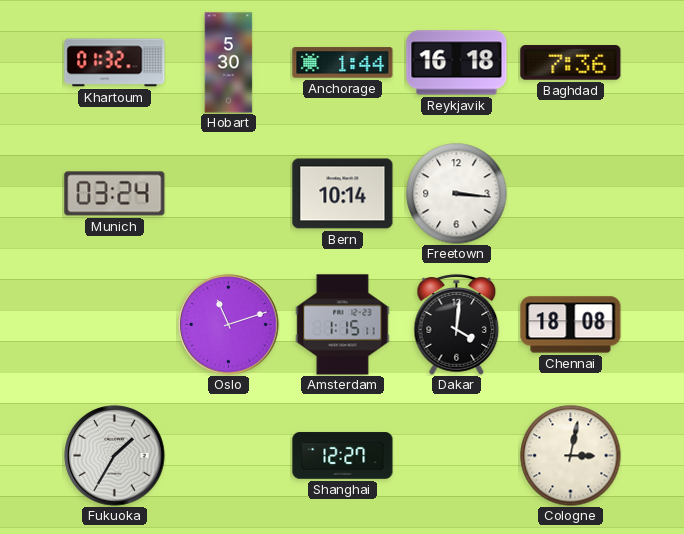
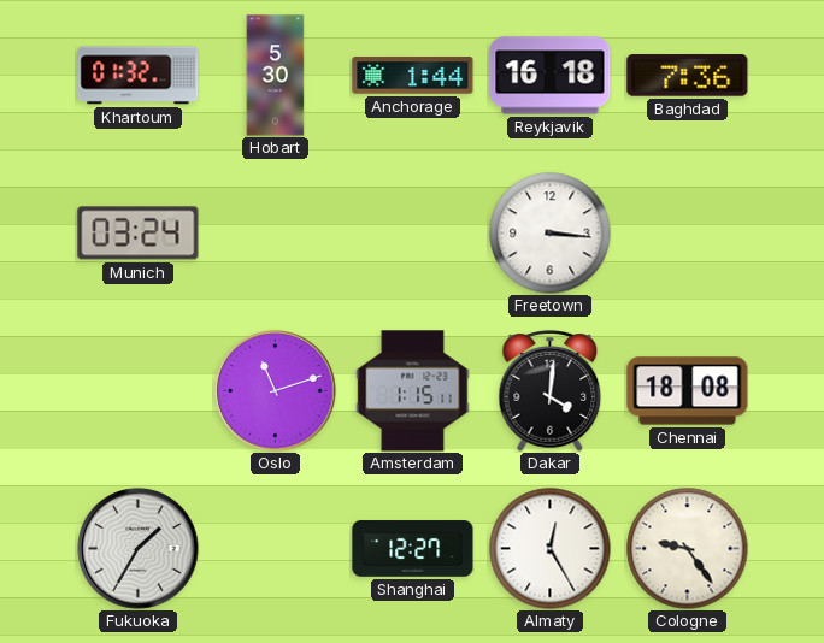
Bern: 10:14 -> none
Almaty: none -> 12:25
Cologne: 3:02 -> 9:24
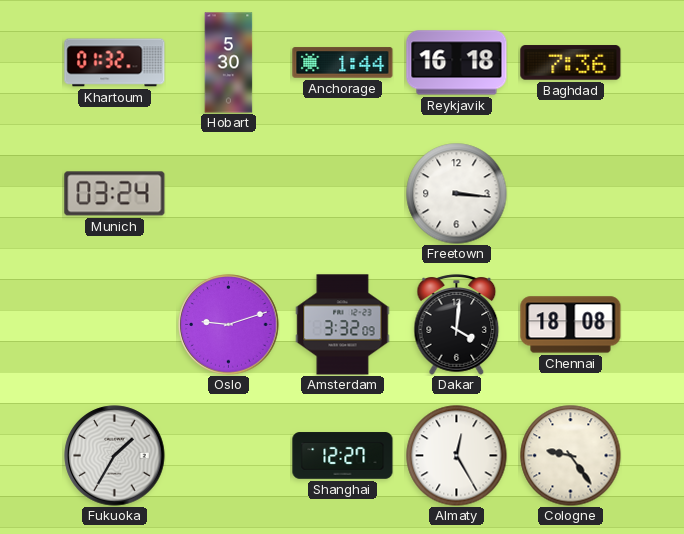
Oslo: 11:12 -> 9:12
Amsterdam: 1:15 -> 3:32
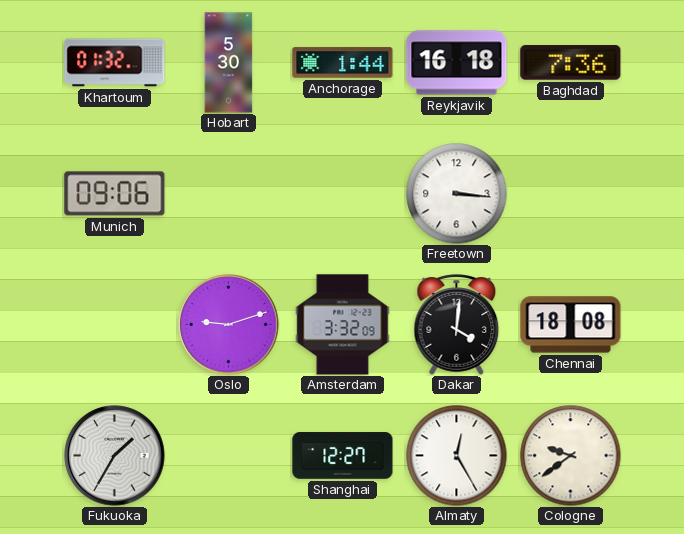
Munich: 03:24 -> 09:06
Cologne: 9:24 -> 9:39
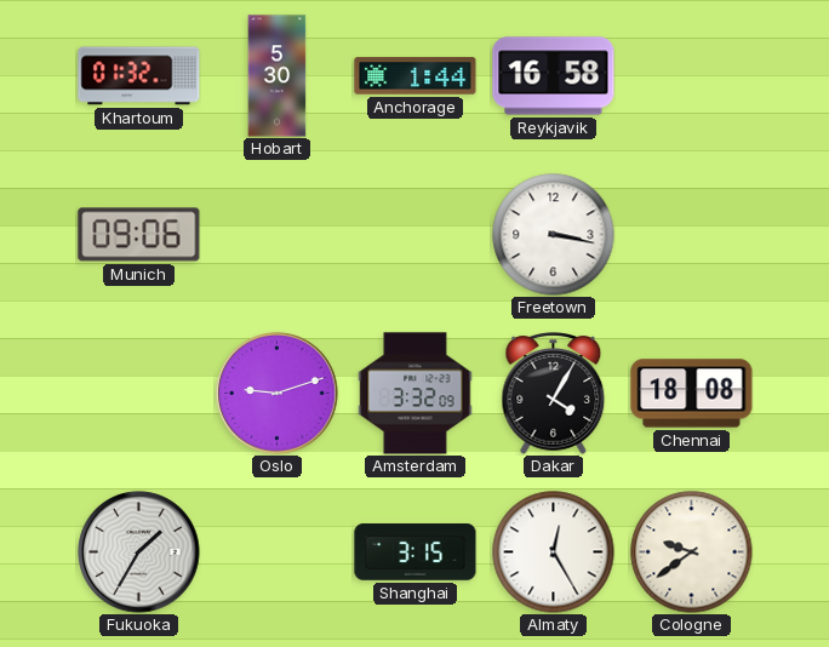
Reykjavik: 16:18 -> 16:58
Baghdad: 7:36 -> none
Freetown: 3:16 -> 3:17
Dakar: 4:01 -> 4:05
Shanghai: 12:27 -> 3:15
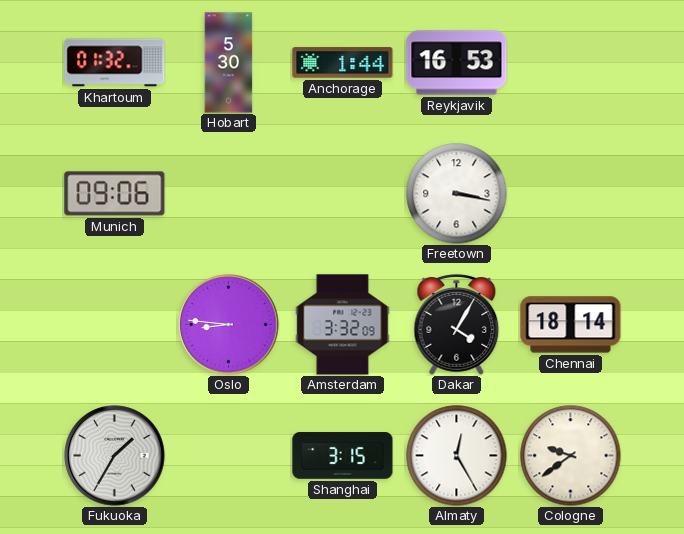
Reykjavik: 16:58 -> 16:53
Oslo: 9:12 -> 8:46
Chennai: 18:08 -> 18:14
